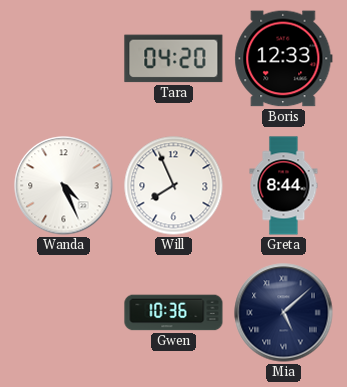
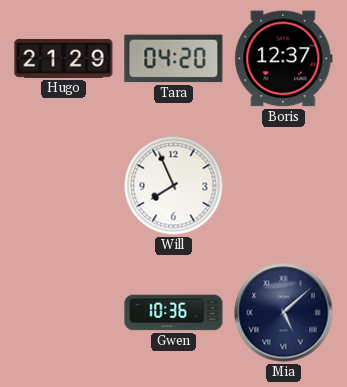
Hugo: none -> 21:29
Boris: 12:33 -> 12:37
Wanda: 4:26 -> none
Greta: 8:44 -> none
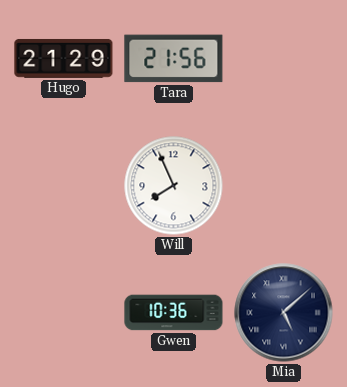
Tara: 04:20 -> 21:56
Boris: 12:37 -> none
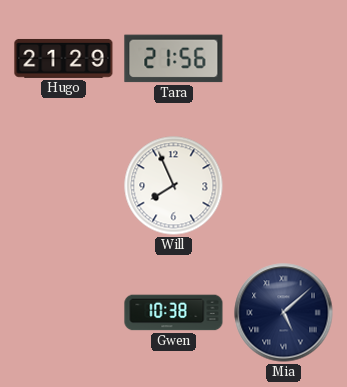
Gwen: 10:36 -> 10:38
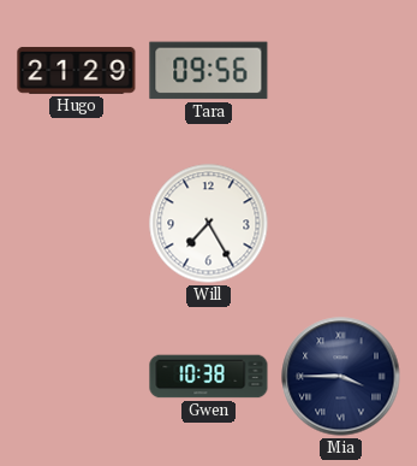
Tara: 21:56 -> 09:56
Will: 7:56 -> 7:25
Mia: 5:08 -> 3:45
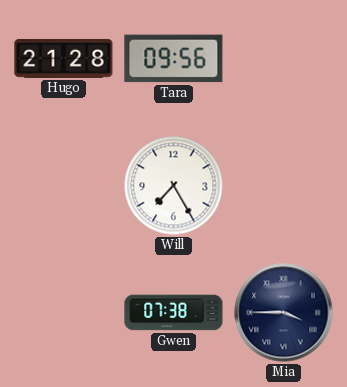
Hugo: 21:29 -> 21:28
Gwen: 10:38 -> 07:38
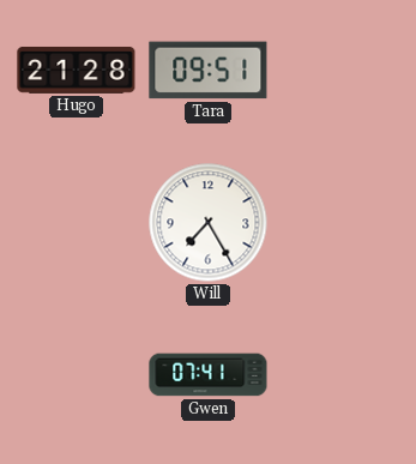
Tara: 09:56 -> 09:51
Gwen: 07:38 -> 07:41
Mia: 3:45 -> none
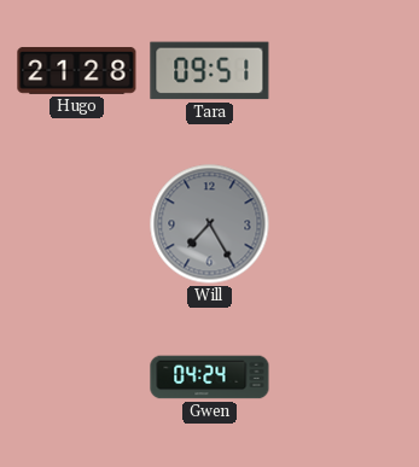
Will dial: white -> grey
Gwen: 07:41 -> 04:24
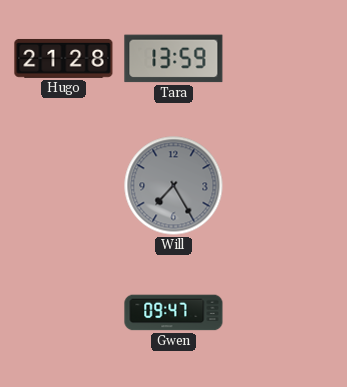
Tara: 09:51 -> 13:59
Gwen: 04:24 -> 09:47
